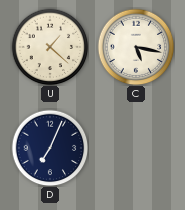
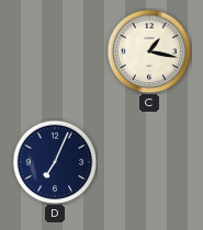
U: 1:22 -> none
C: 5:17 -> 1:17
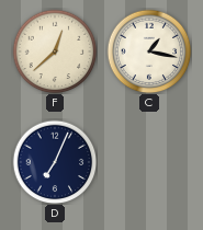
F: none -> 12:38
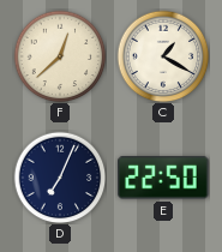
C: 1:17 -> 1:20
E: none -> 22:50
